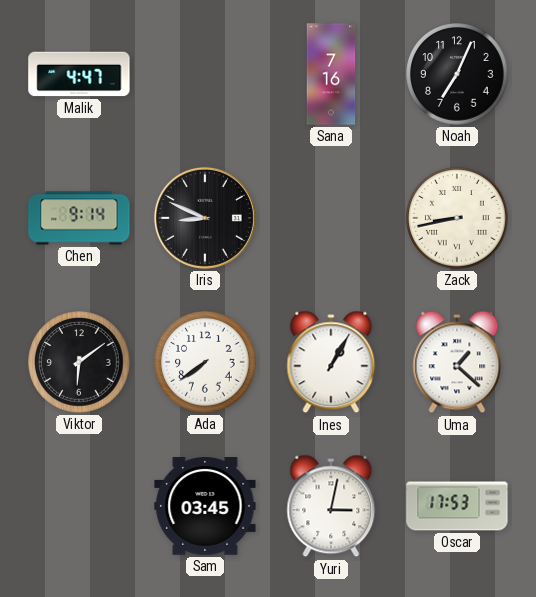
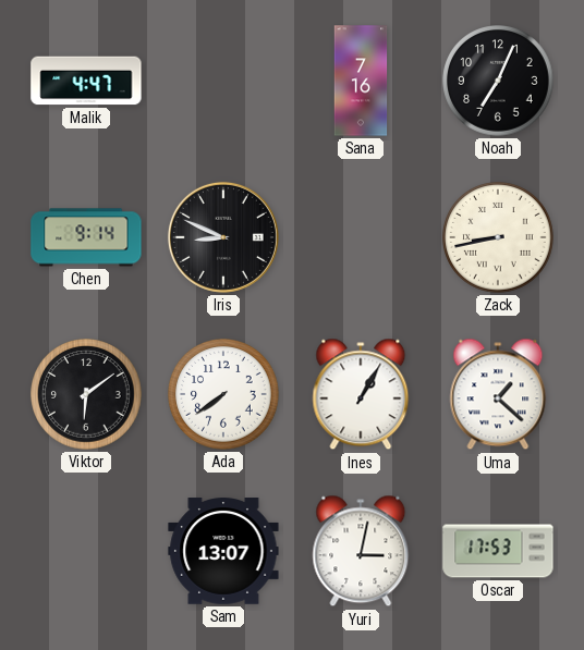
Sam: 03:45 -> 13:07
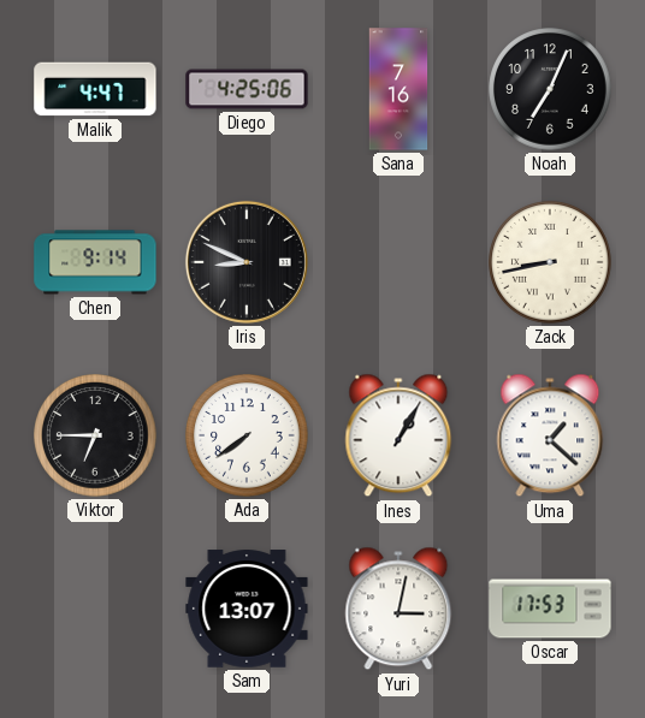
Diego: none -> 4:25
Viktor: 6:09 -> 6:45
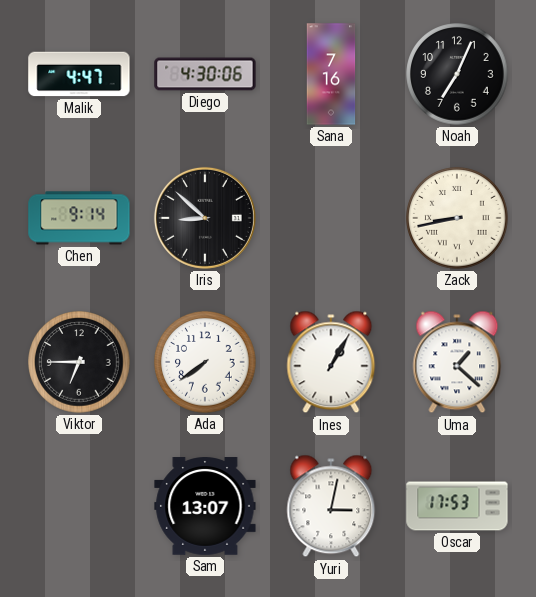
Diego: 4:25 -> 4:30
Iris: 8:49 -> 8:52
